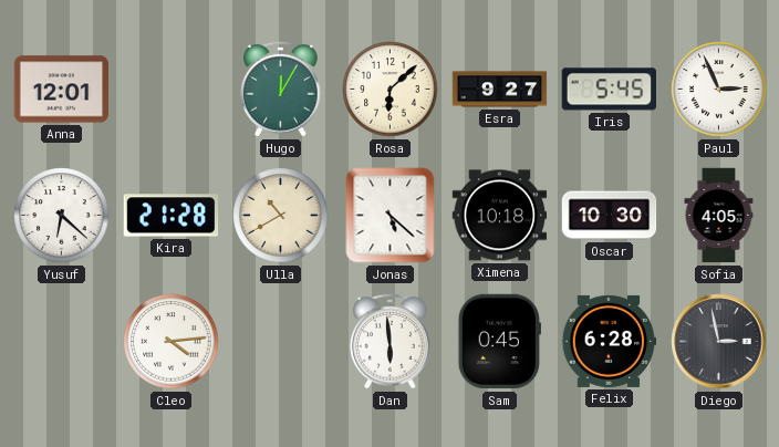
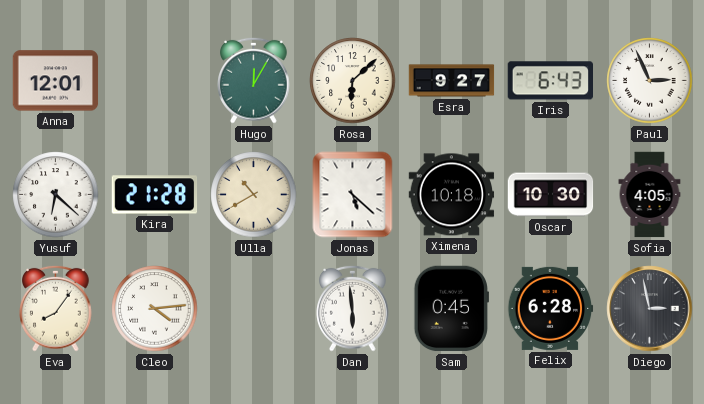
Iris: 5:45 -> 6:43
Eva: none -> 8:06
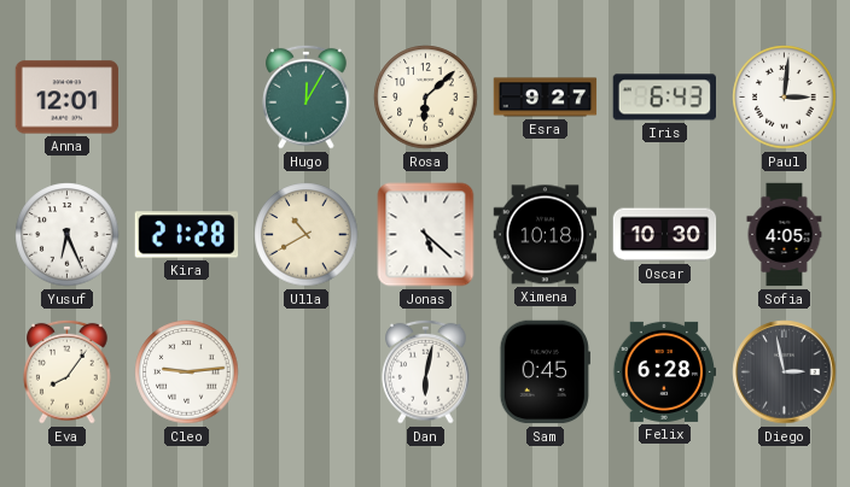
Paul: 2:56 -> 3:01
Yusuf: 6:22 -> 6:26
Cleo: 4:14 -> 9:14
Dan: 5:59 -> 6:02
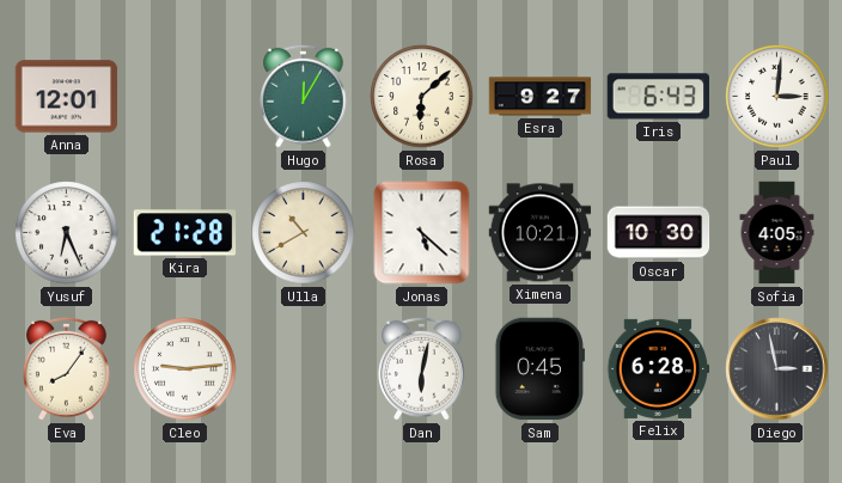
Ximena: 10:18 -> 10:21
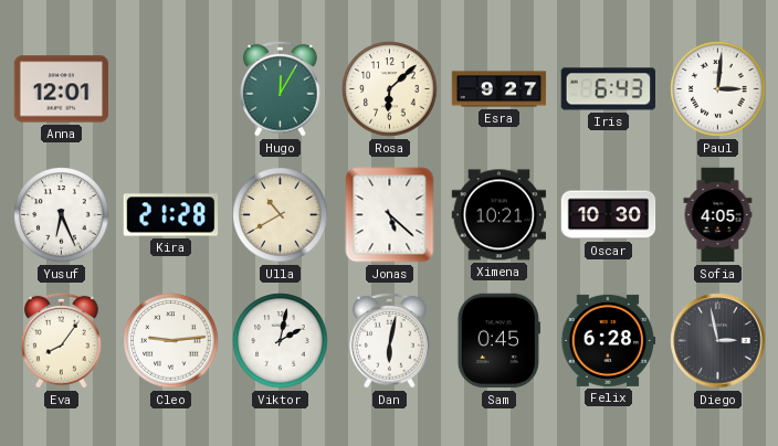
Viktor: none -> 2:02
